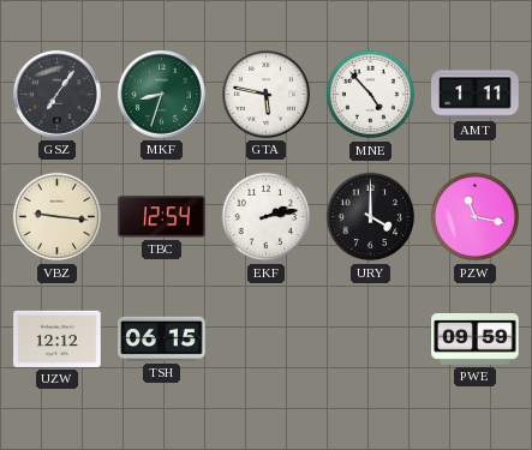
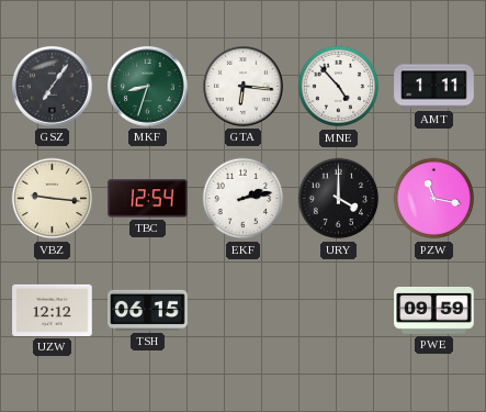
GTA: 5:47 -> 6:16
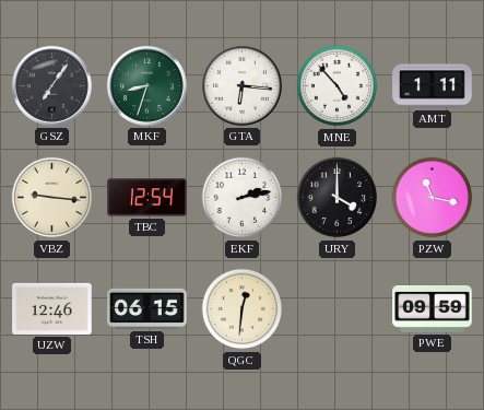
UZW: 12:12 -> 12:46
QGC: none -> 12:31
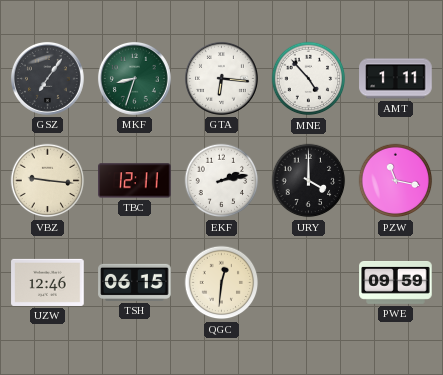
TBC: 12:54 -> 12:11
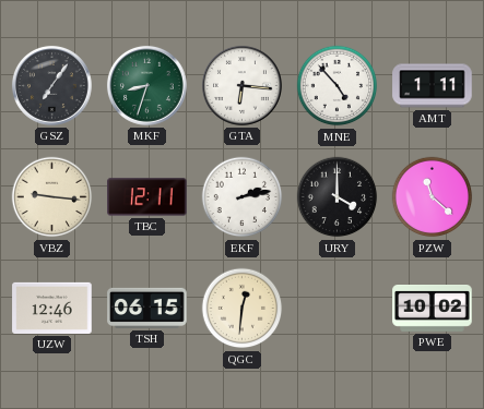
PZW: 11:17 -> 11:22
PWE: 09:59 -> 10:02
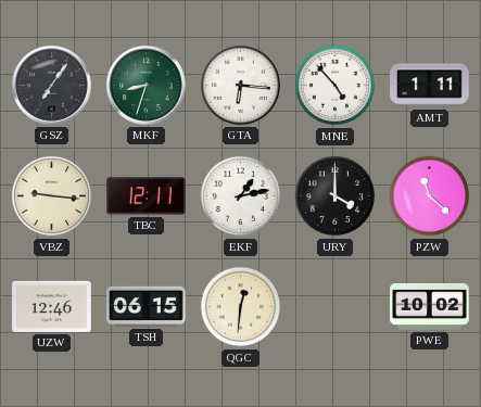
EKF: 2:13 -> 1:13
